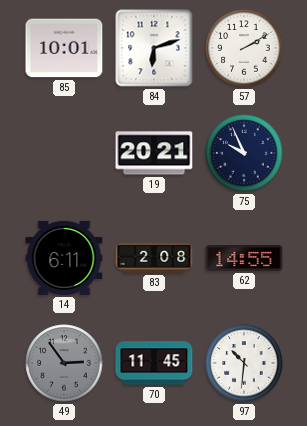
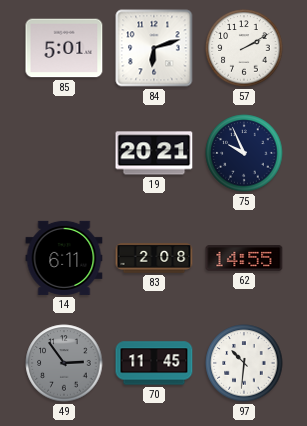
85: 10:01 -> 5:01
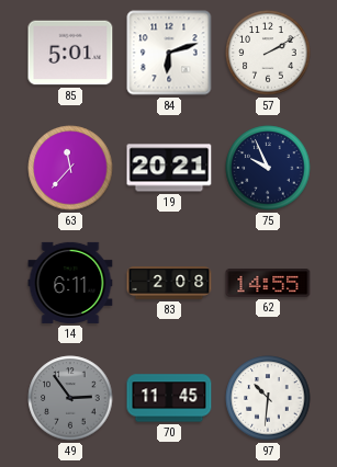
63: none -> 11:37
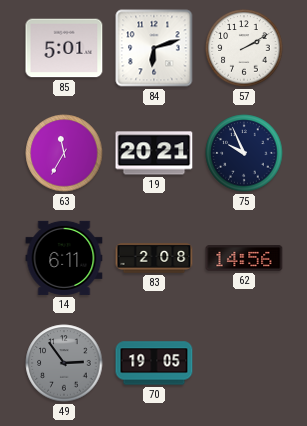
63: 11:37 -> 11:35
62: 14:55 -> 14:56
70: 11:45 -> 19:05
97: 10:31 -> none
